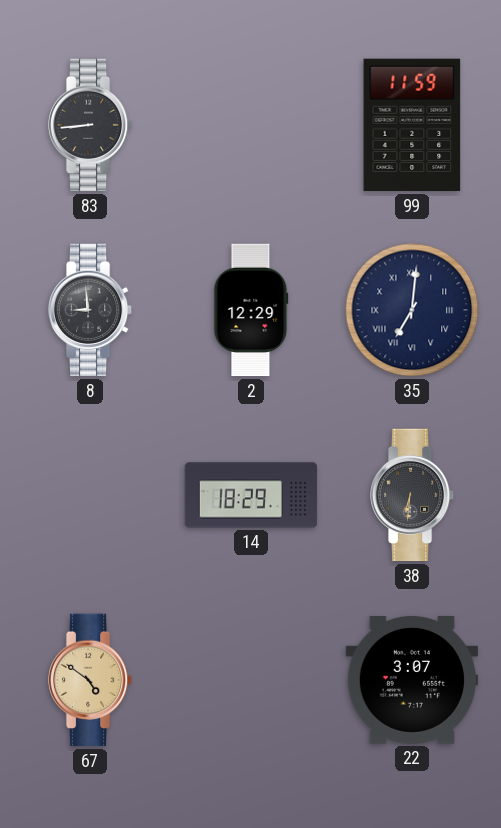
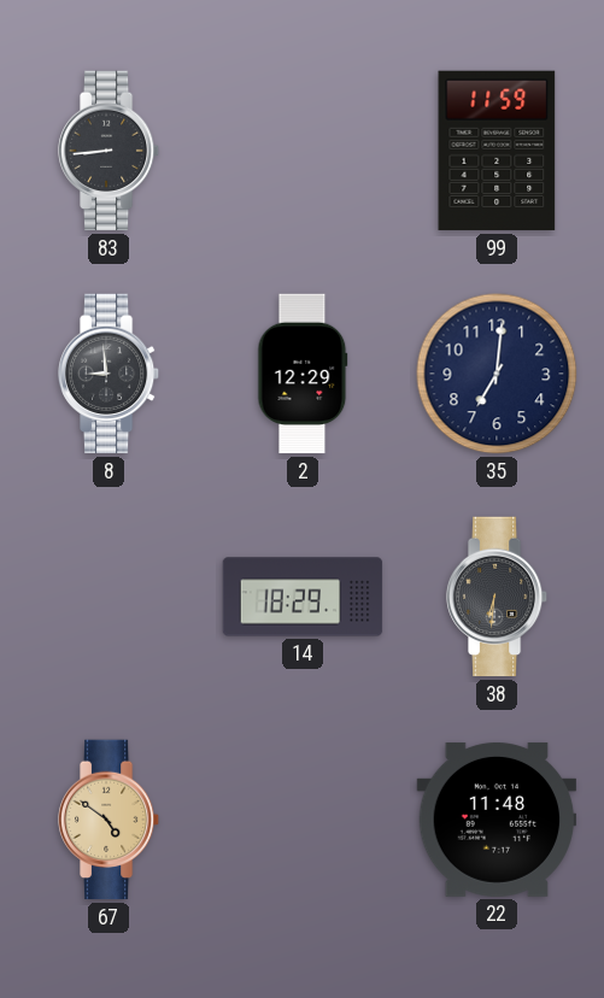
35 numerals: Roman -> Arabic
22: 3:07 -> 11:48
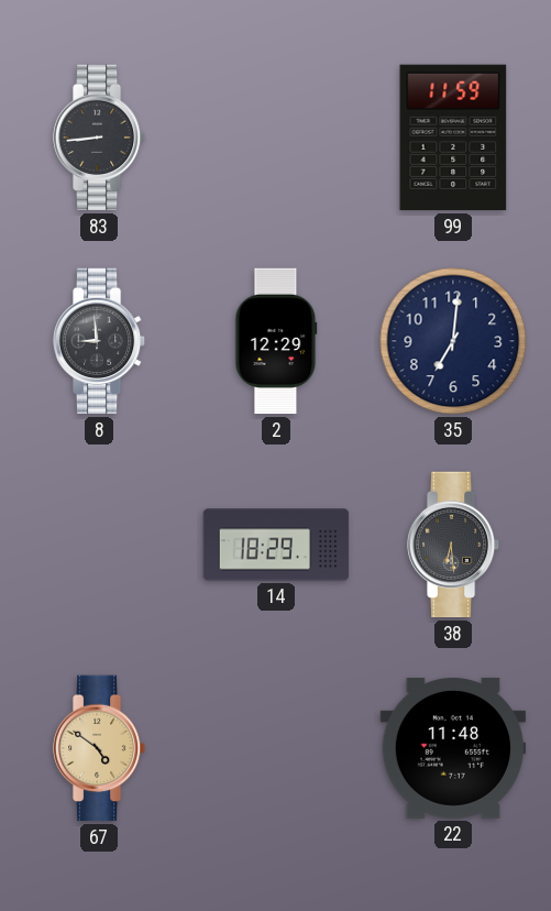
38: 6:31 -> 6:29
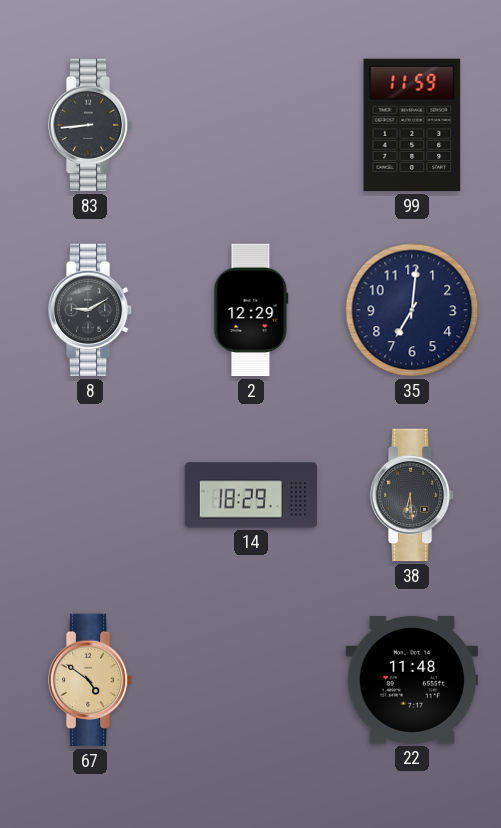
8: 8:59 -> 9:10
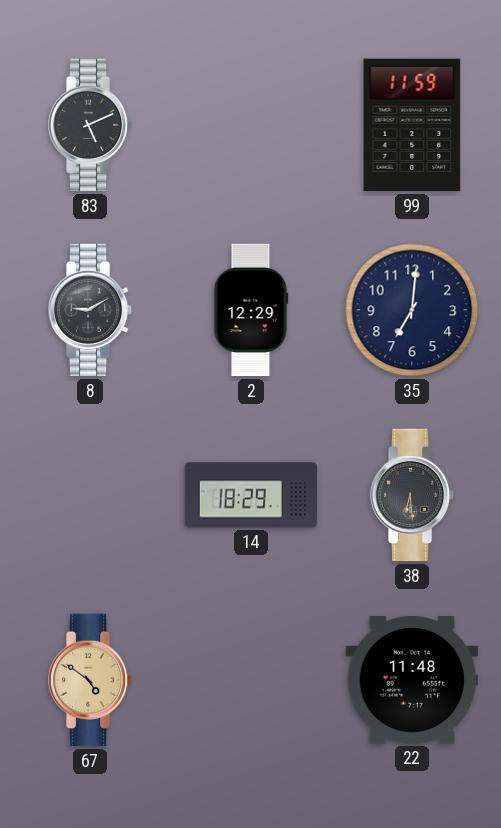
83: 8:44 -> 5:11
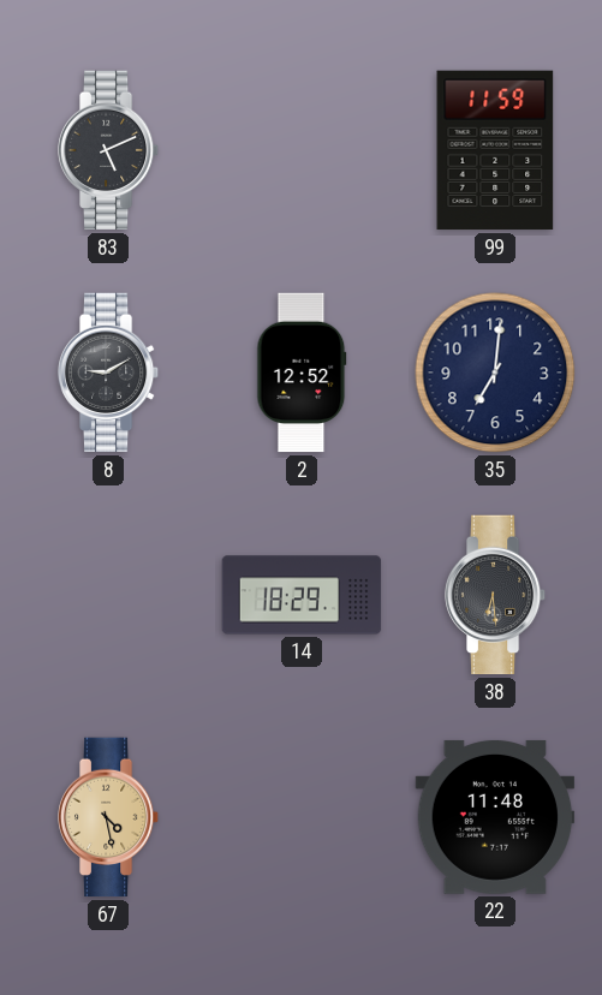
2: 12:29 -> 12:52
67: 4:51 -> 4:28
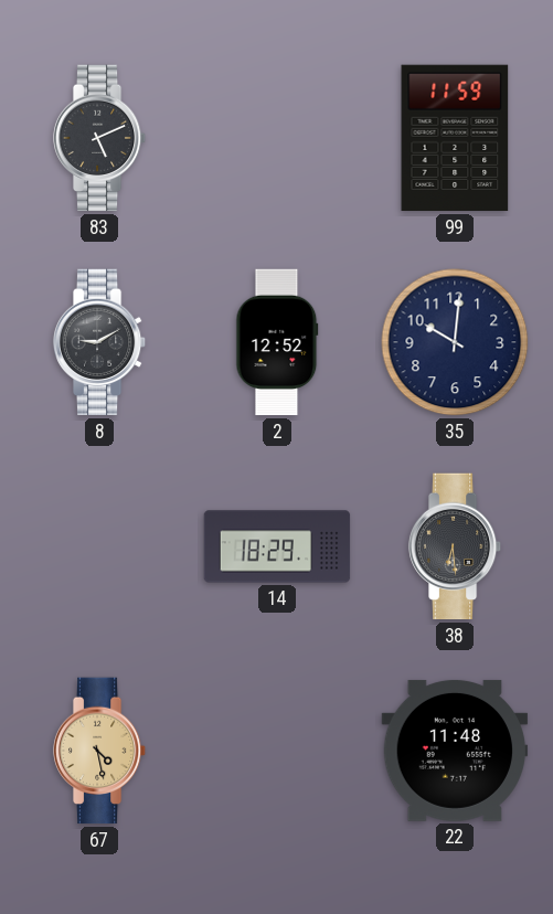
35: 7:01 -> 10:01
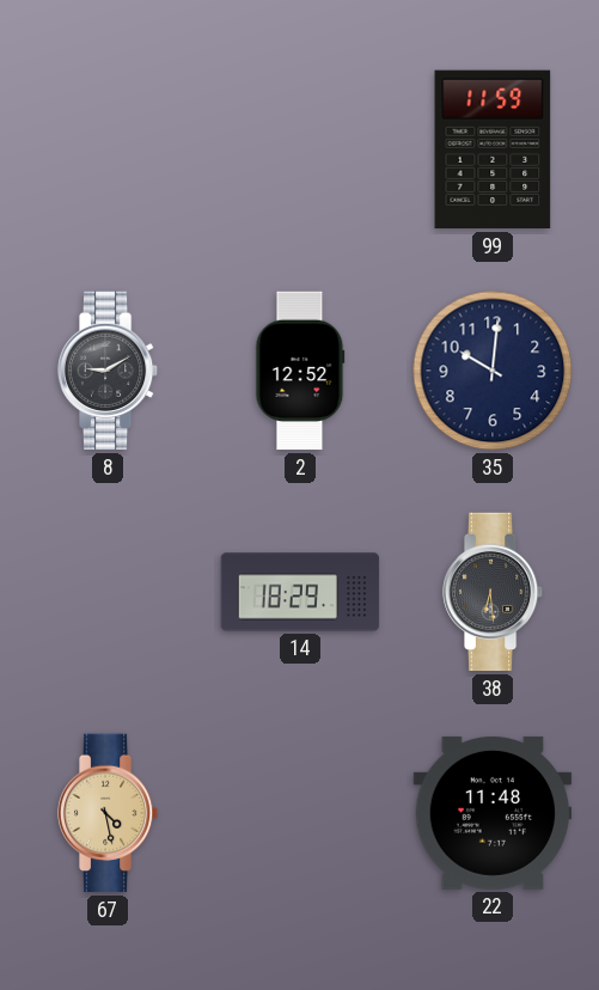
83: 5:11 -> none
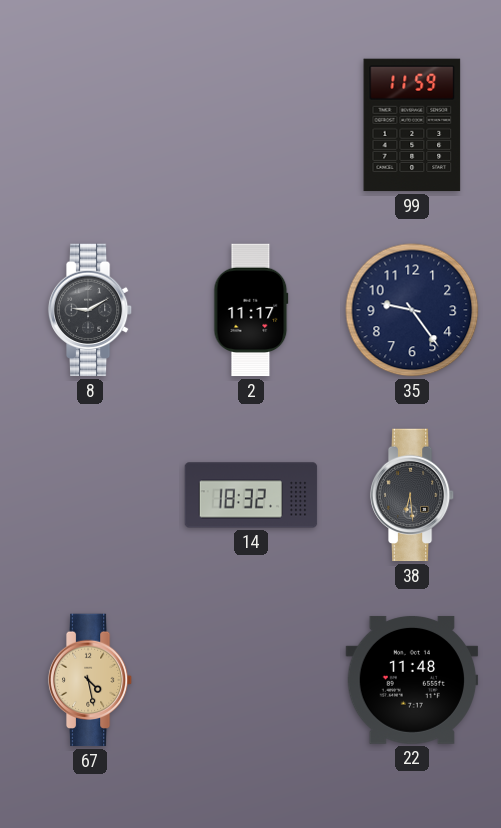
2: 12:52 -> 11:17
35: 10:01 -> 9:24
14: 18:29 -> 18:32
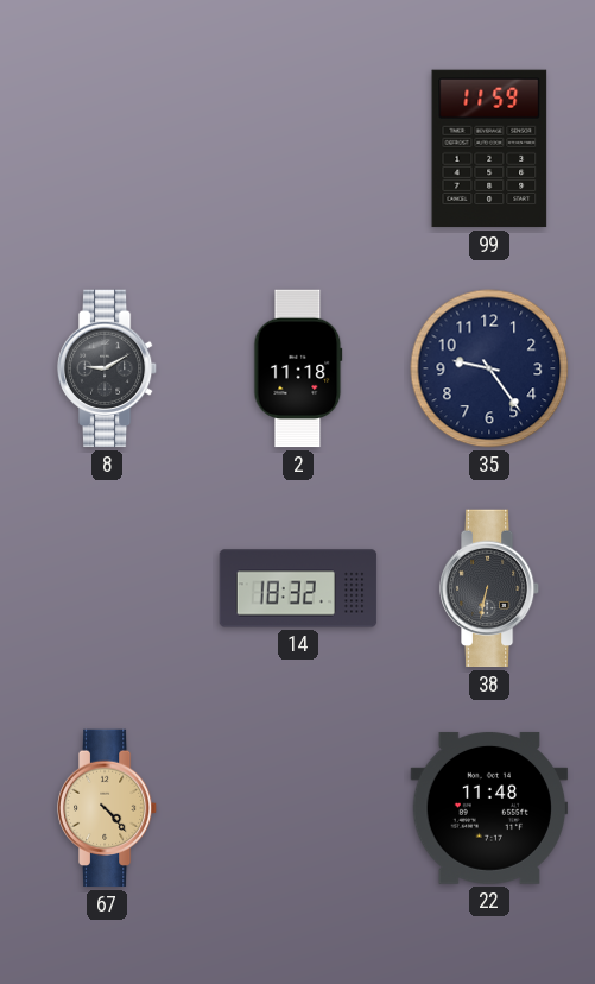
2: 11:17 -> 11:18
38: 6:29 -> 6:32
67: 4:28 -> 4:23
